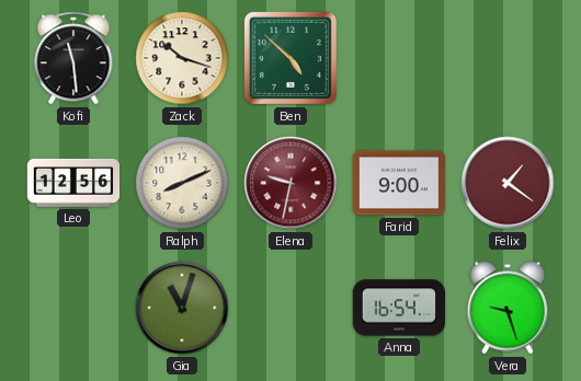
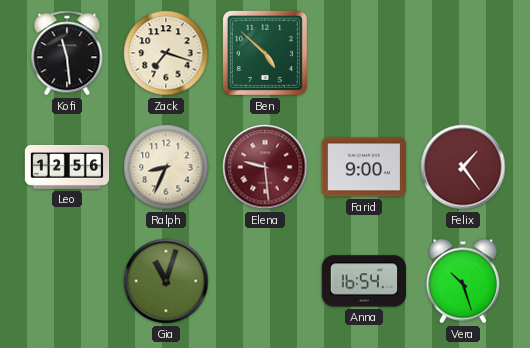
Zack: 10:18 -> 7:18
Ralph: 8:11 -> 8:34
Elena: 9:32 -> 9:29
Felix: 1:21 -> 1:24
Vera: 9:27 -> 10:27
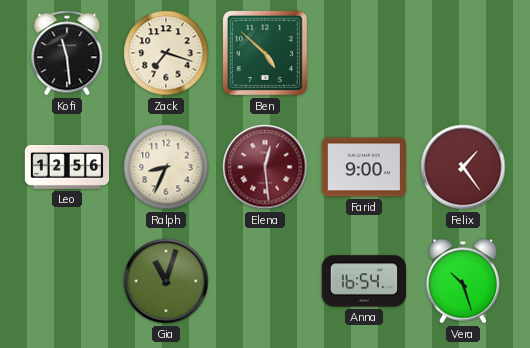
Elena: 9:29 -> 12:29
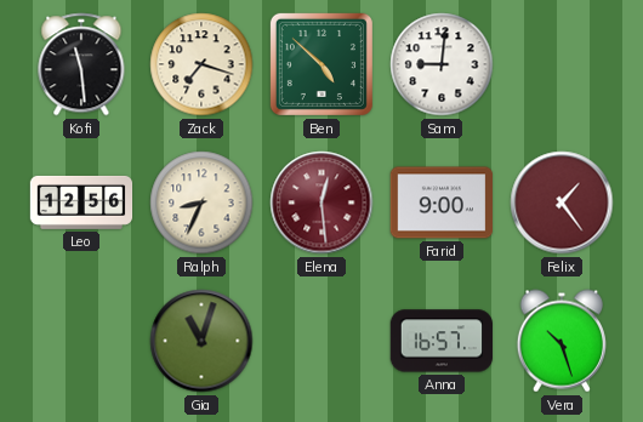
Sam: none -> 9:01
Anna: 16:54 -> 16:57
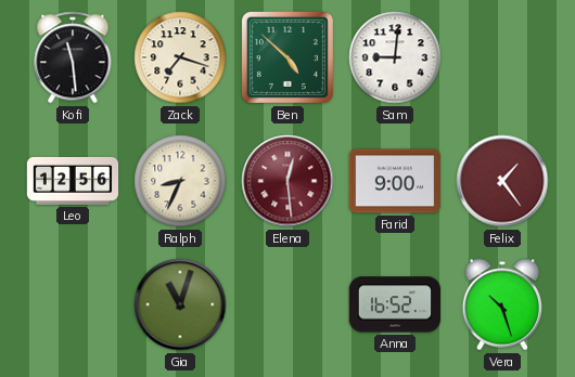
Anna: 16:57 -> 16:52
